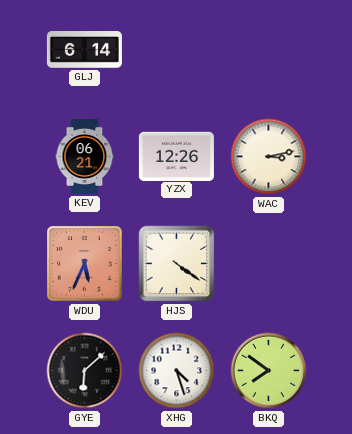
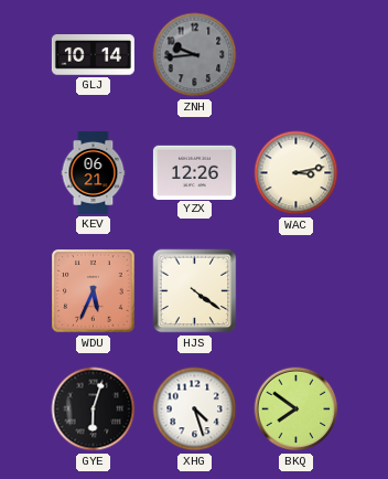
GLJ: 6:14 -> 10:14
ZNH: none -> 9:44
GYE: 6:08 -> 6:03
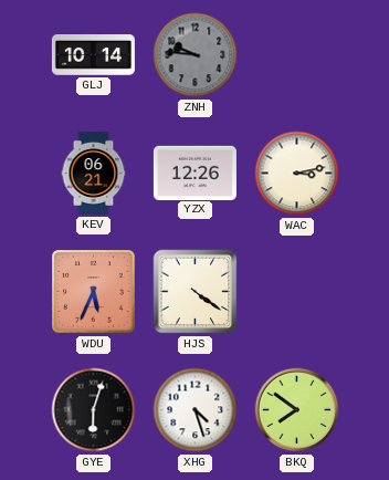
ZNH: 9:44 -> 9:46
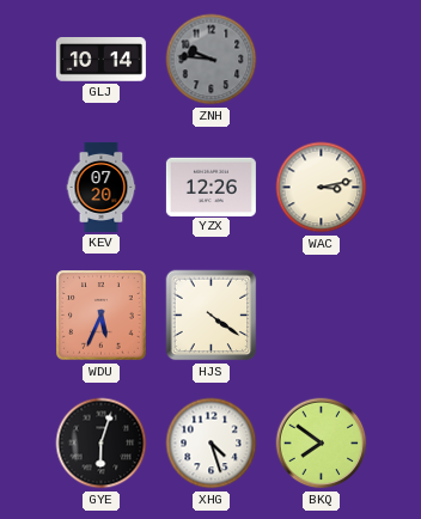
KEV: 06:21 -> 07:20
